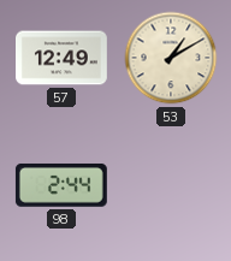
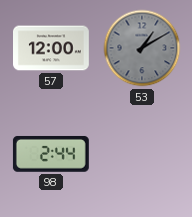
57: 12:49 -> 12:00
53 dial: cream -> grey
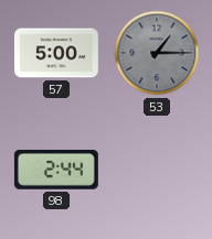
57: 12:00 -> 5:00
53: 1:10 -> 1:15
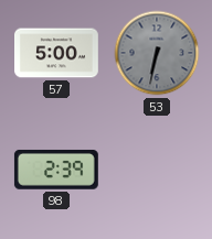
53: 1:15 -> 6:32
98: 2:44 -> 2:39
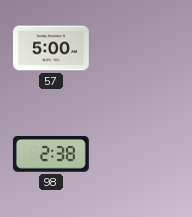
53: 6:32 -> none
98: 2:39 -> 2:38
